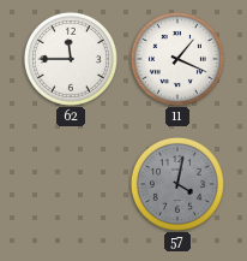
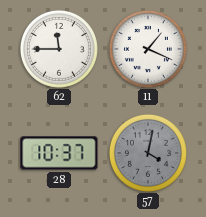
28: none -> 10:37
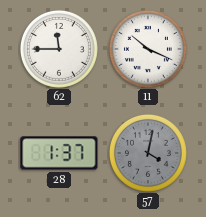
11: 1:19 -> 10:19
28: 10:37 -> 1:37
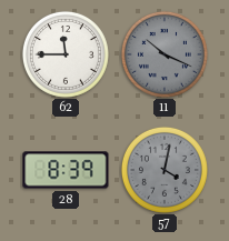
11 dial: white -> grey
28: 1:37 -> 8:39
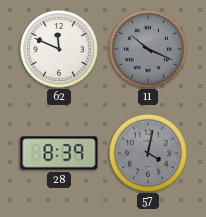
62: 11:45 -> 11:49
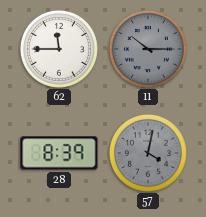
62: 11:49 -> 11:45
11: 10:19 -> 10:15
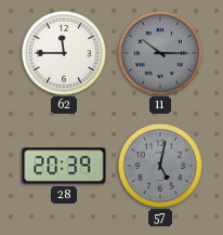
28: 8:39 -> 20:39
57: 4:02 -> 5:02
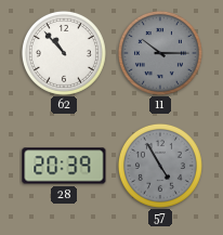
62: 11:45 -> 10:53
57: 5:02 -> 4:55
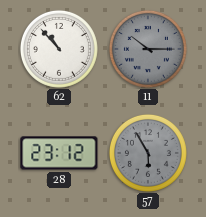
28: 20:39 -> 23:12
57: 4:55 -> 5:55
